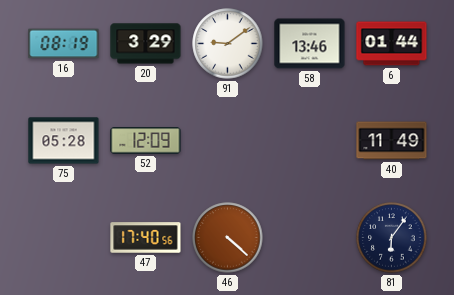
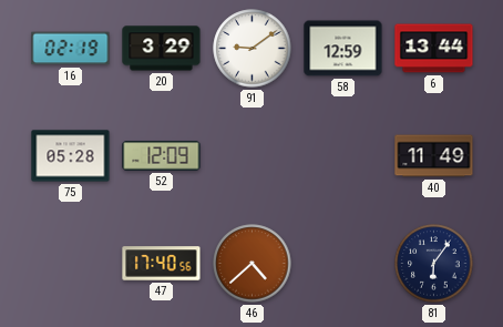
16: 08:19 -> 02:19
58: 13:46 -> 12:59
6: 01:44 -> 13:44
46: 4:22 -> 4:38
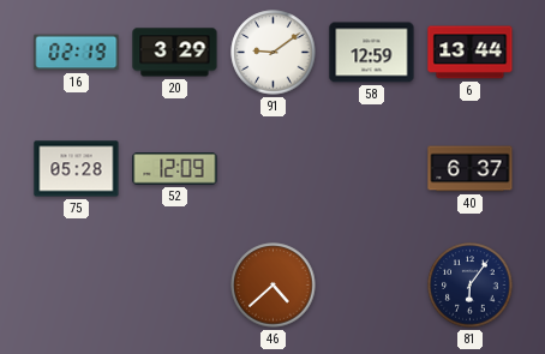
40: 11:49 -> 6:37
47: 17:40 -> none
